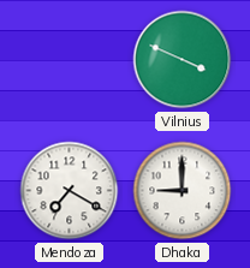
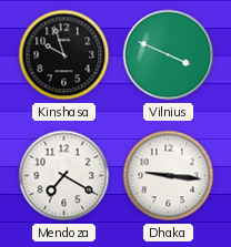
Kinshasa: none -> 9:57
Dhaka: 9:00 -> 9:16
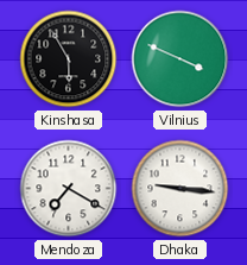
Kinshasa: 9:57 -> 5:55
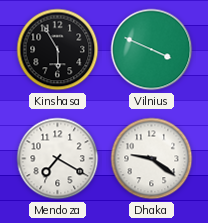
Dhaka: 9:16 -> 9:21
